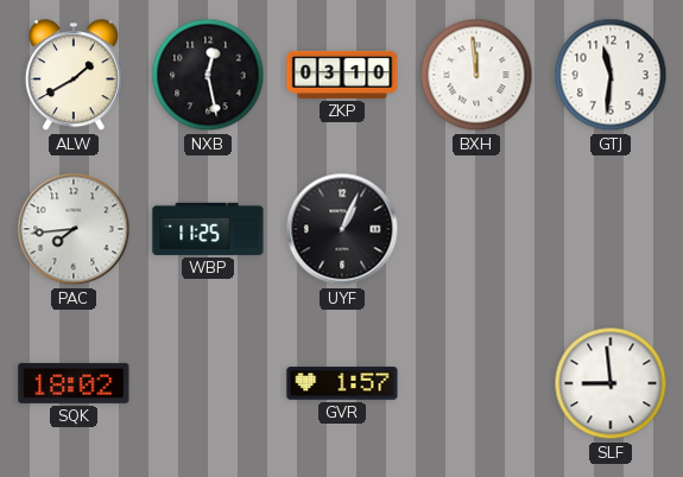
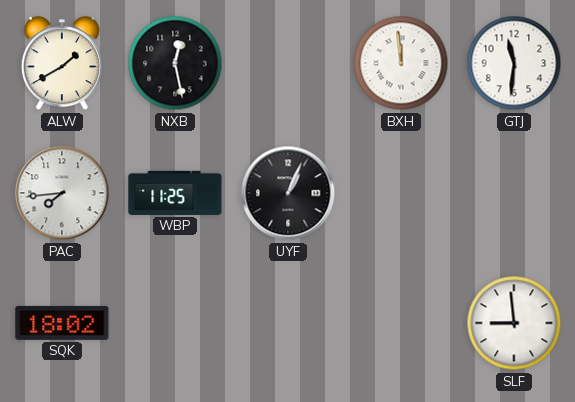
ZKP: 03:10 -> none
GVR: 1:57 -> none
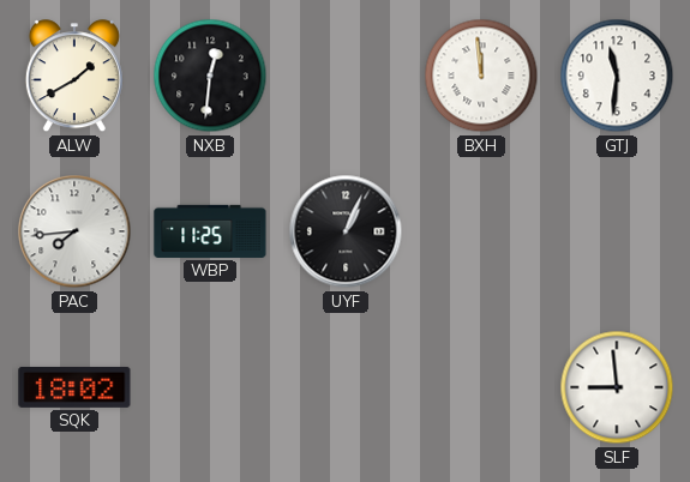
NXB: 12:28 -> 12:31
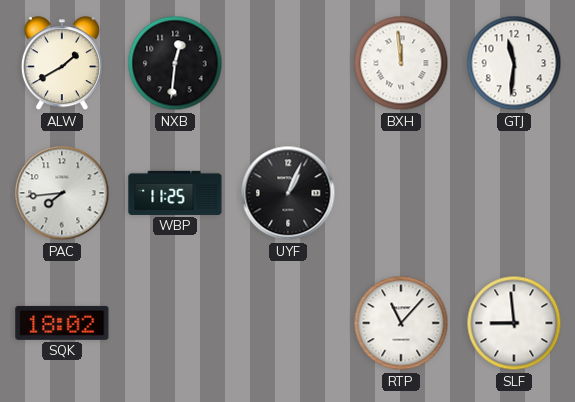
RTP: none -> 11:07
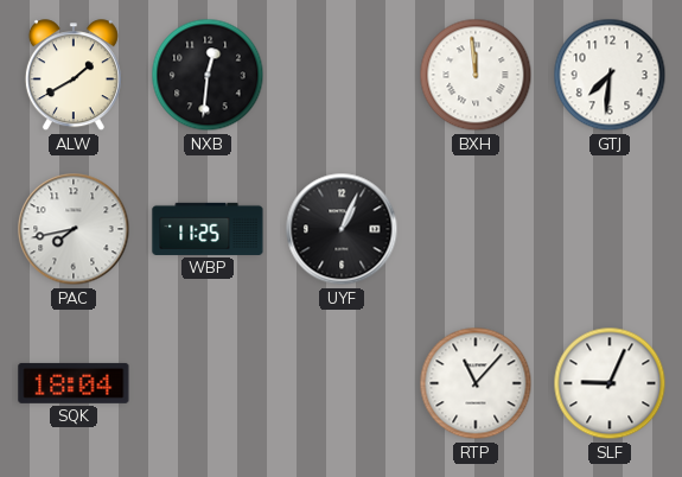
GTJ: 11:31 -> 7:31
PAC: 7:44 -> 7:43
SQK: 18:02 -> 18:04
SLF: 8:59 -> 9:04
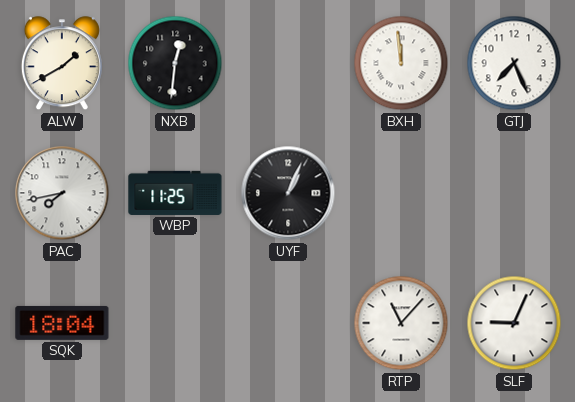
GTJ: 7:31 -> 7:26
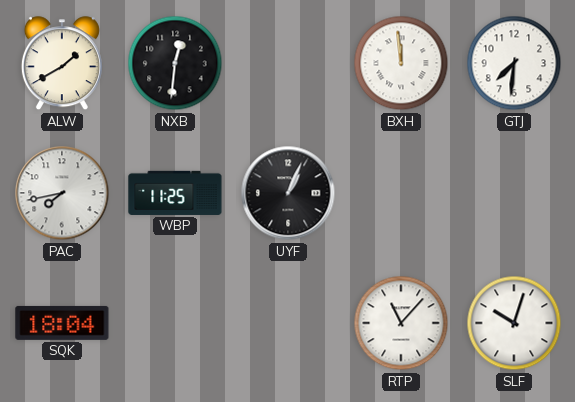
GTJ: 7:26 -> 7:31
SLF: 9:04 -> 10:03
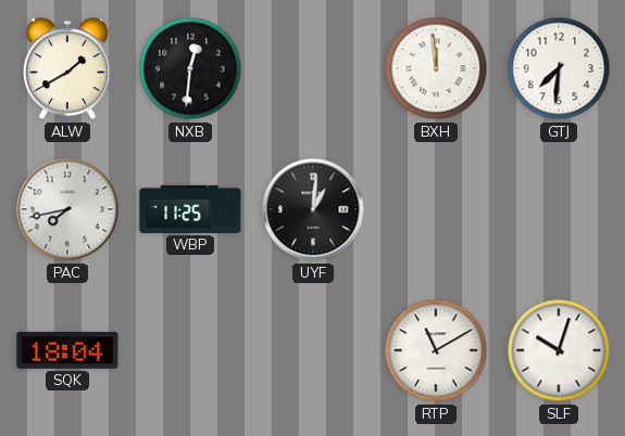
UYF: 1:04 -> 1:01
RTP: 11:07 -> 11:10
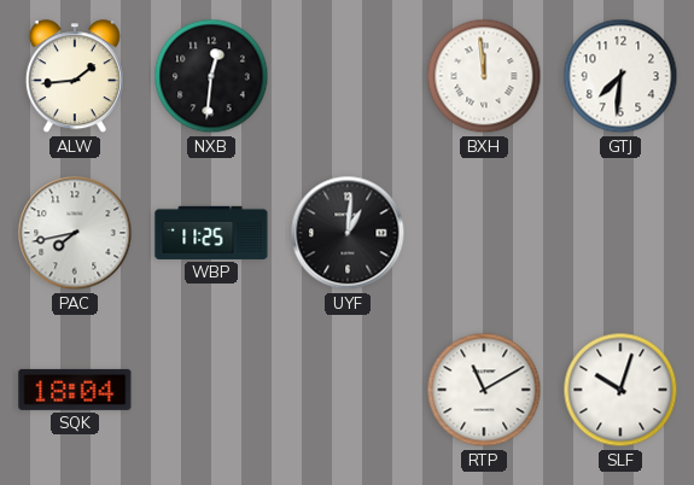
ALW: 1:40 -> 1:44
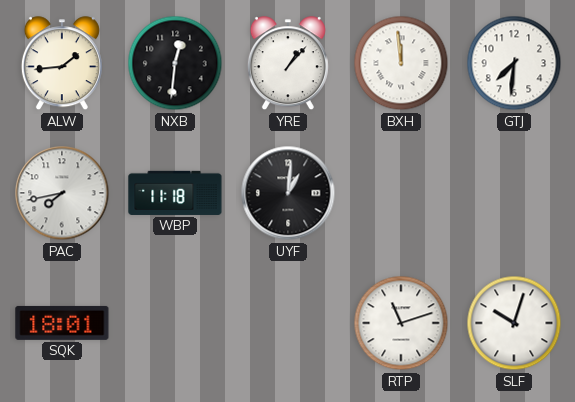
YRE: none -> 1:07
WBP: 11:25 -> 11:18
SQK: 18:04 -> 18:01
RTP: 11:10 -> 11:12
